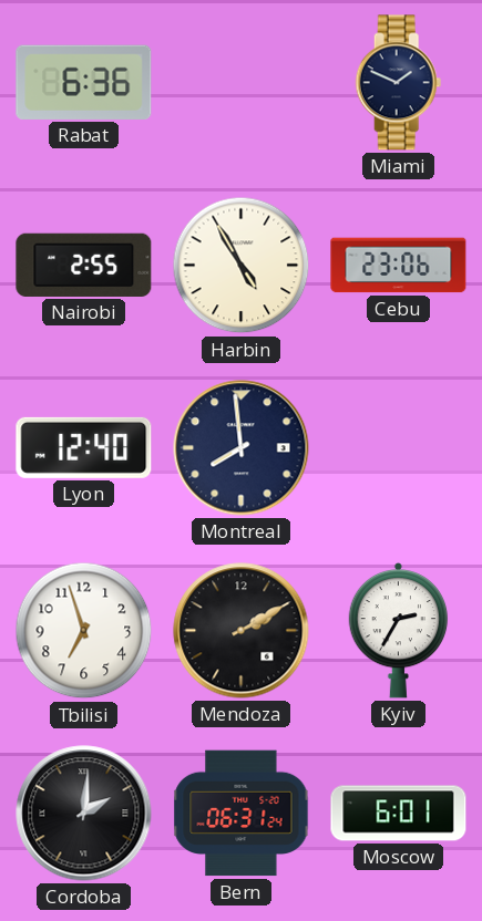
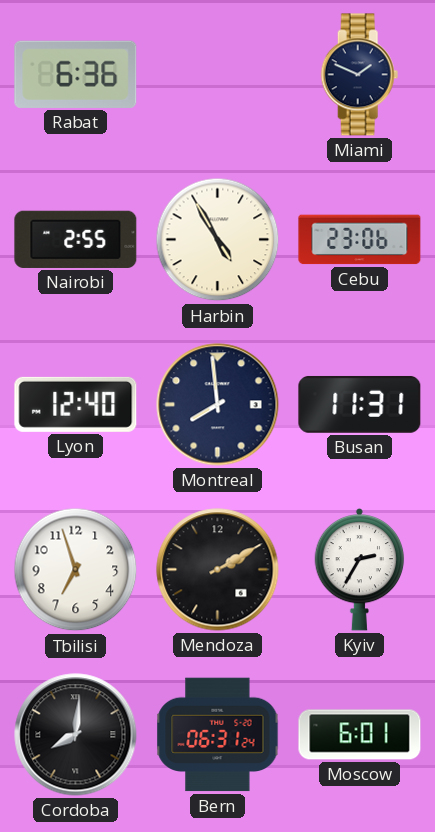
Busan: none -> 11:31
Cordoba: 2:01 -> 8:01
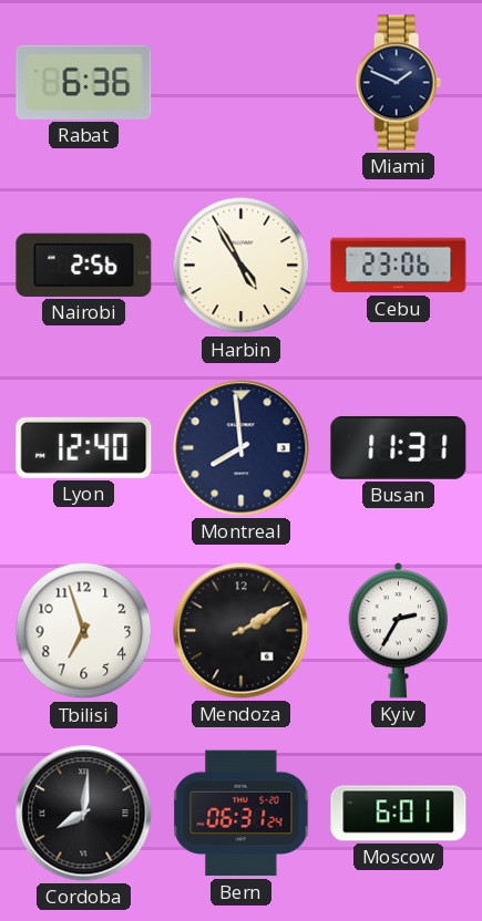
Nairobi: 2:55 -> 2:56
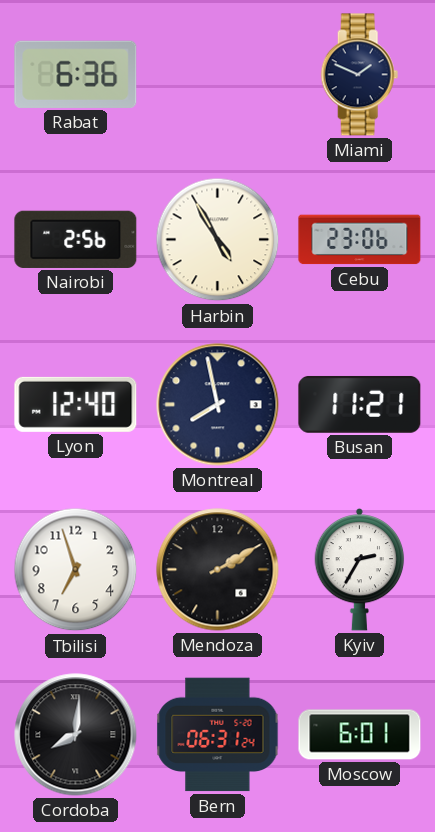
Montreal: 7:59 -> 7:58
Busan: 11:31 -> 11:21
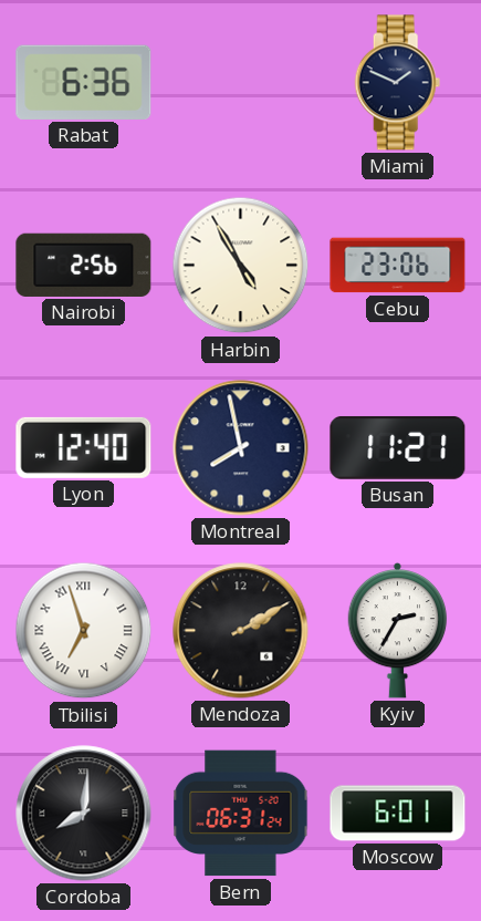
Tbilisi numerals: Arabic -> Roman
